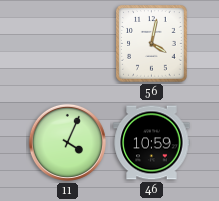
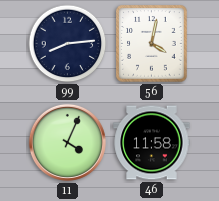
99: none -> 8:14
46: 10:59 -> 11:58
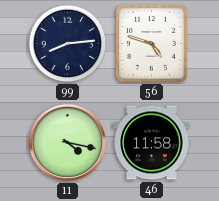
56: 4:02 -> 4:48
11: 4:04 -> 4:17
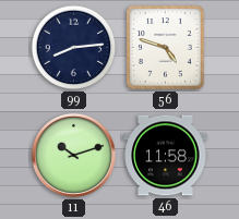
11: 4:17 -> 10:12
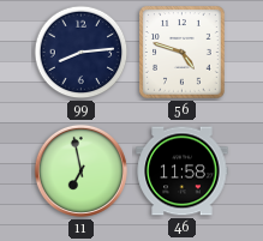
11: 10:12 -> 6:58
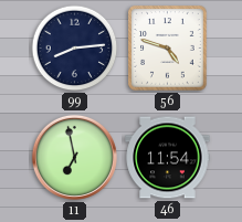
46: 11:58 -> 11:54
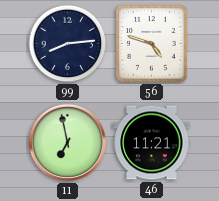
46: 11:54 -> 11:21
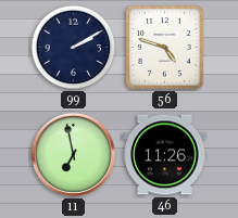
99: 8:14 -> 2:10
46: 11:21 -> 11:26
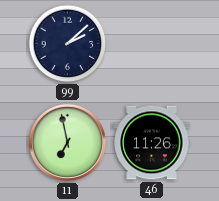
99: 2:10 -> 2:08
56: 4:48 -> none
